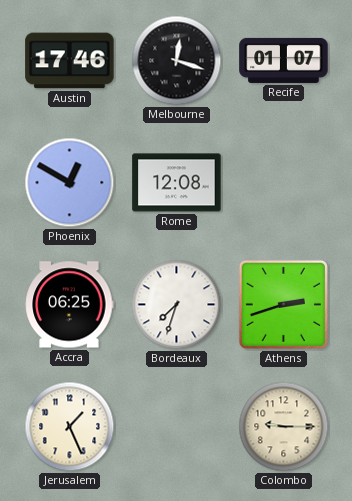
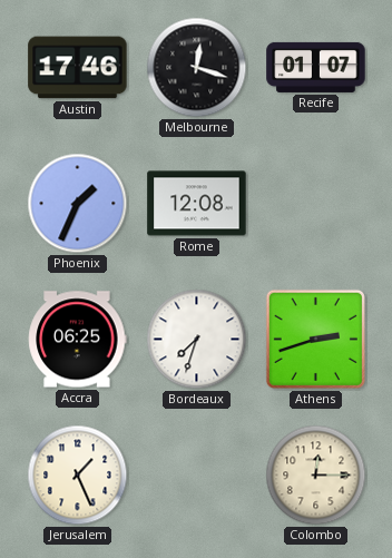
Phoenix: 12:50 -> 1:34
Colombo: 9:15 -> 12:15
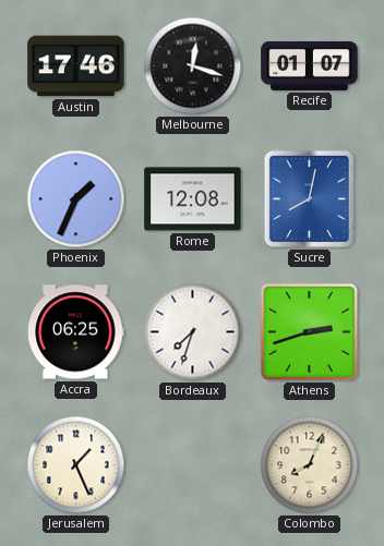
Sucre: none -> 8:02
Colombo: 12:15 -> 8:04
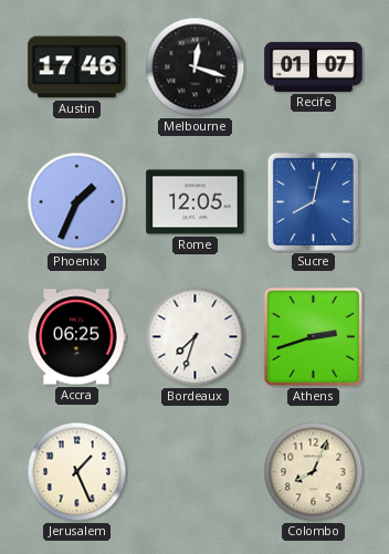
Rome: 12:08 -> 12:05
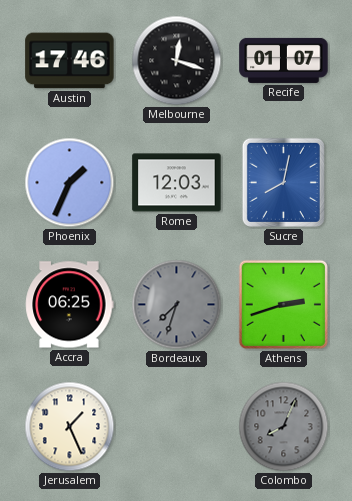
Rome: 12:05 -> 12:03
Bordeaux dial: white -> grey
Colombo dial: cream -> grey
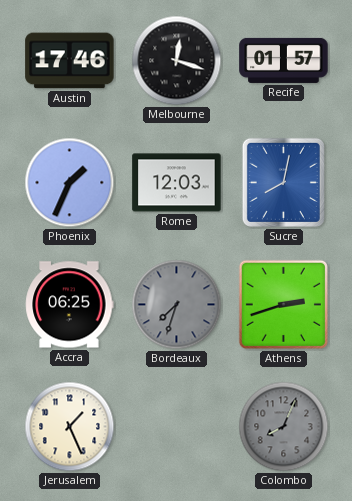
Recife: 01:07 -> 01:57
